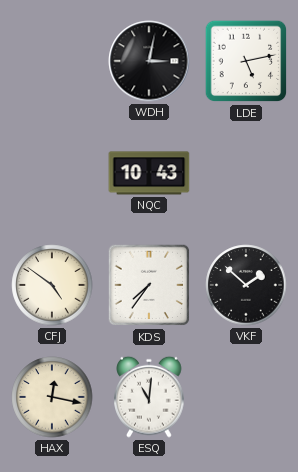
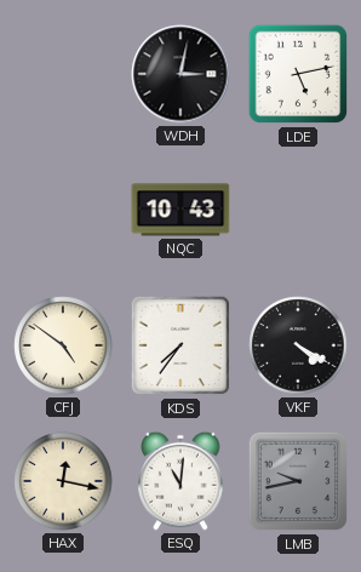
VKF: 1:52 -> 4:20
LMB: none -> 9:43
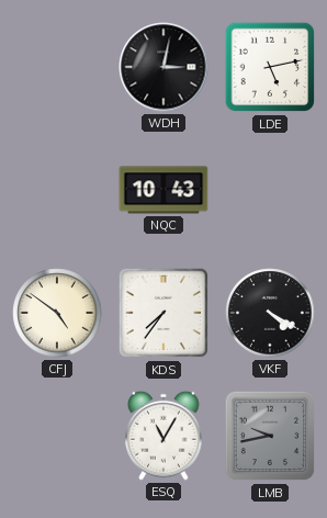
HAX: 12:17 -> none
ESQ: 11:01 -> 11:05
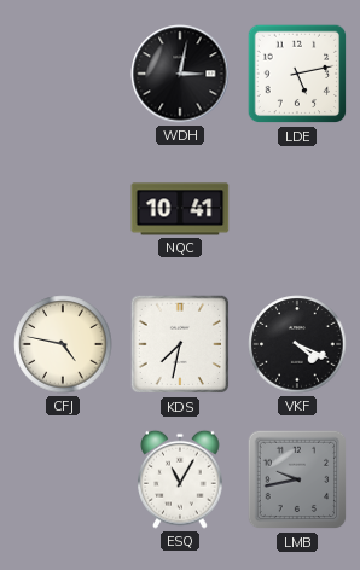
NQC: 10:43 -> 10:41
CFJ: 4:51 -> 4:47
KDS: 7:36 -> 7:32
VKF: 4:20 -> 4:19
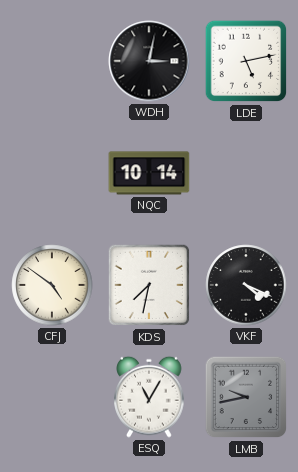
NQC: 10:41 -> 10:14
CFJ: 4:47 -> 4:51
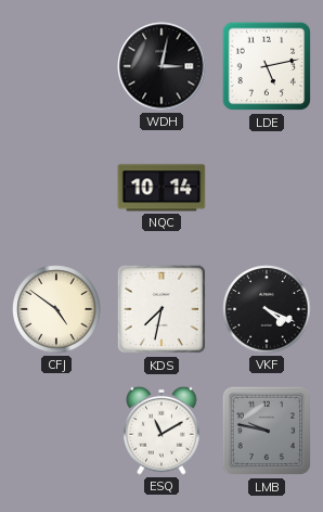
ESQ: 11:05 -> 11:10
LMB: 9:43 -> 9:47
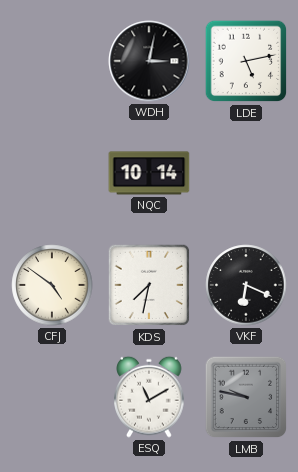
VKF: 4:19 -> 6:19
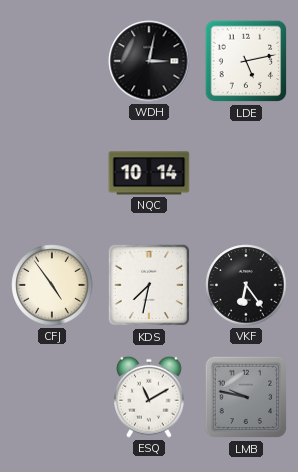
CFJ: 4:51 -> 4:54
VKF: 6:19 -> 6:24
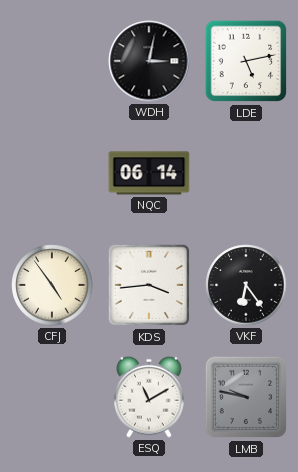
NQC: 10:14 -> 06:14
KDS: 7:32 -> 3:44
